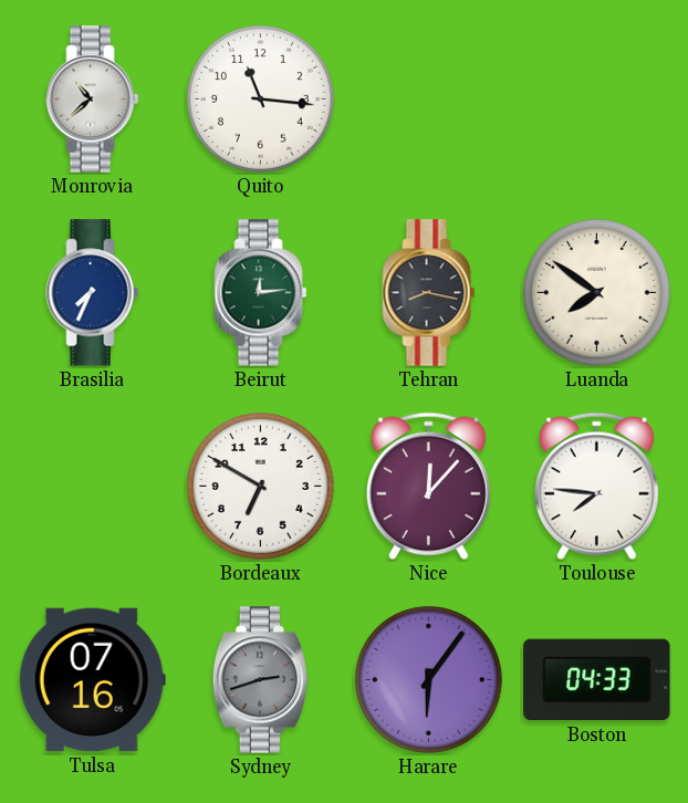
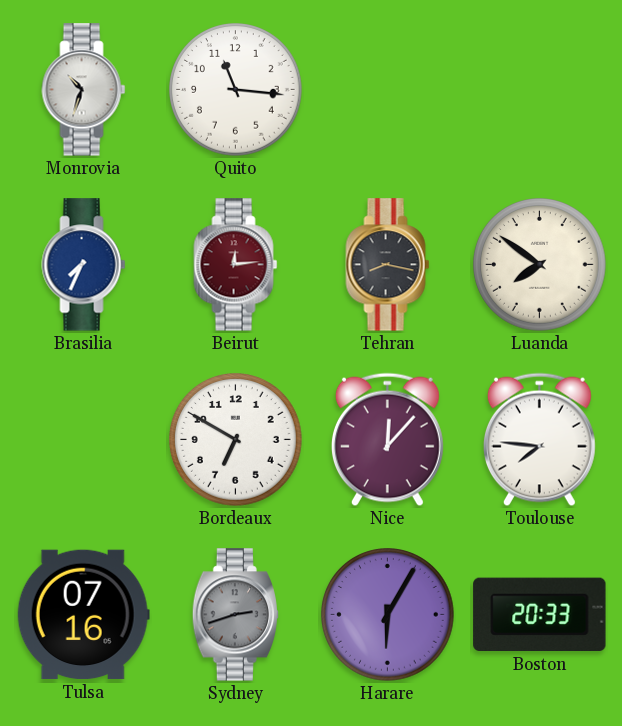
Monrovia: 10:38 -> 10:33
Beirut dial: green -> burgundy
Harare: 6:06 -> 6:05
Boston: 04:33 -> 20:33
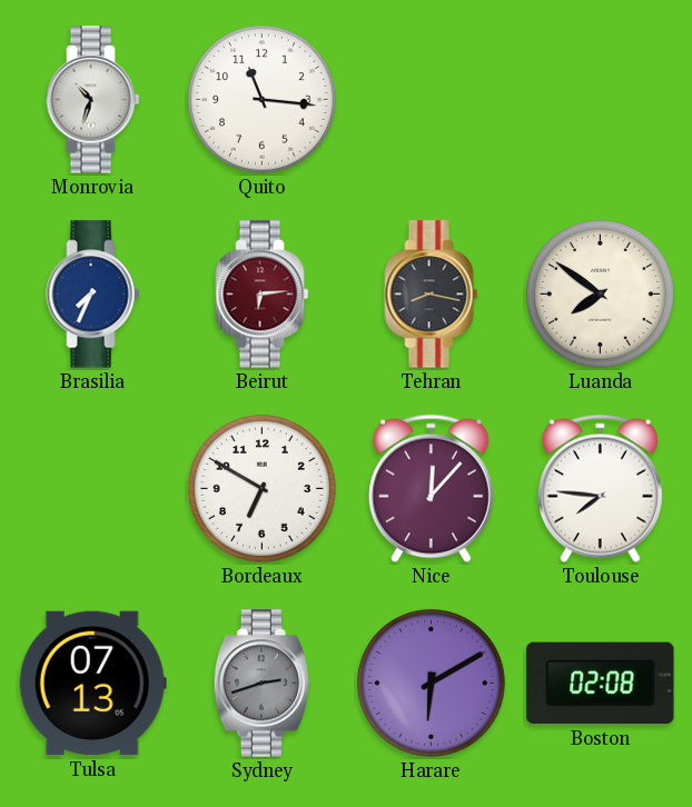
Beirut: 12:14 -> 6:14
Tulsa: 07:16 -> 07:13
Harare: 6:05 -> 6:10
Boston: 20:33 -> 02:08
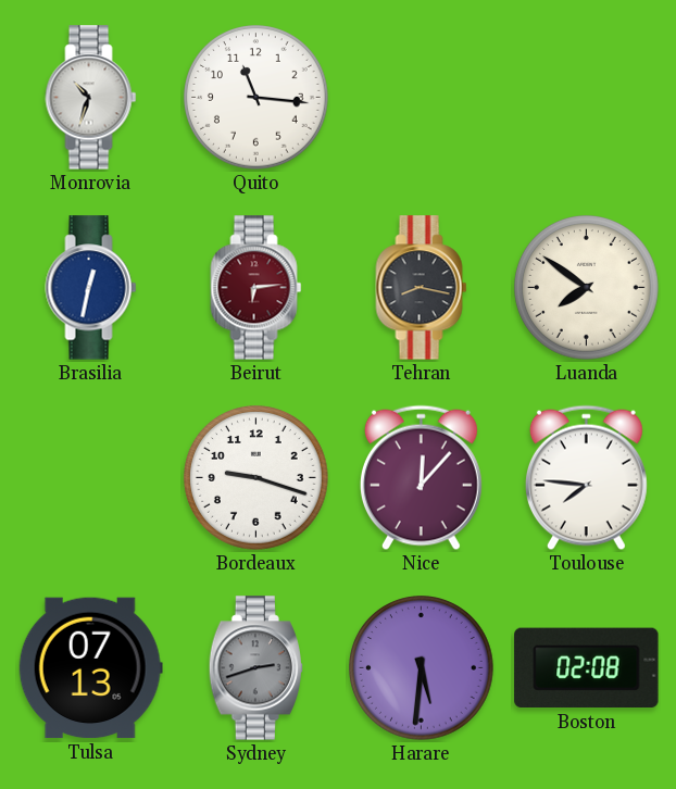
Brasilia: 7:34 -> 12:32
Bordeaux: 6:50 -> 9:18
Harare: 6:10 -> 5:31
